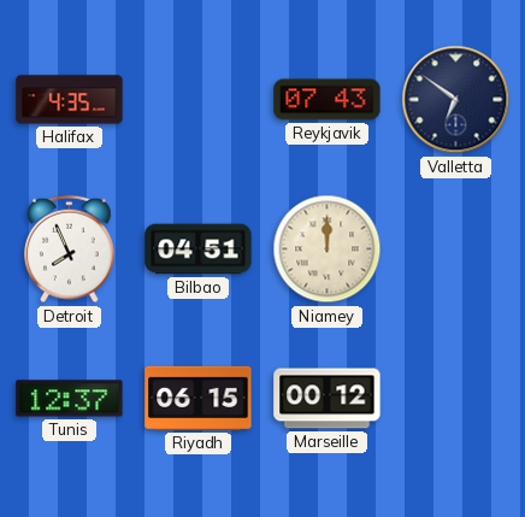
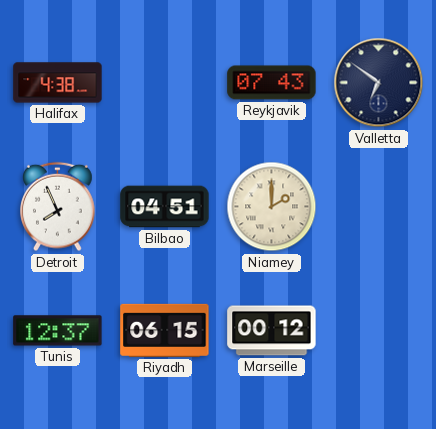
Halifax: 4:35 -> 4:38
Niamey: 12:00 -> 2:00
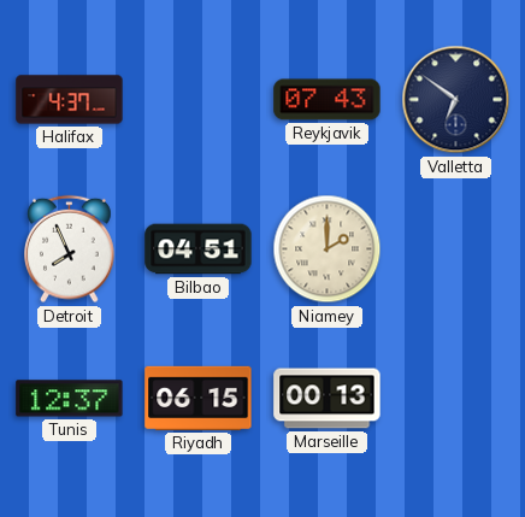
Halifax: 4:38 -> 4:37
Marseille: 00:12 -> 00:13
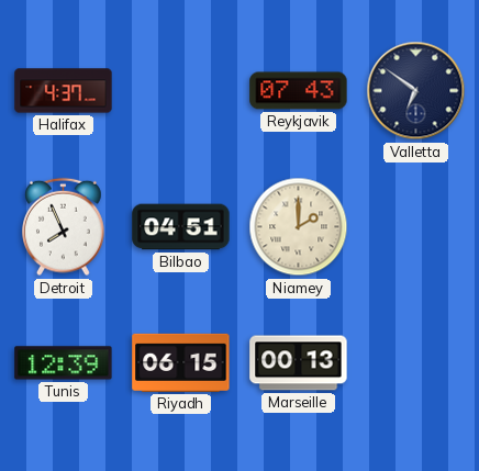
Tunis: 12:37 -> 12:39
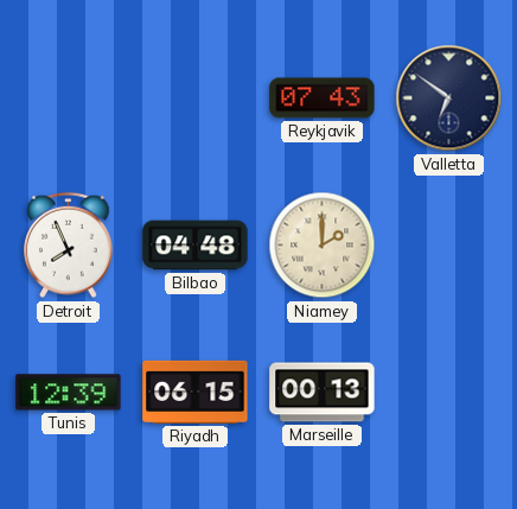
Halifax: 4:37 -> none
Bilbao: 04:51 -> 04:48
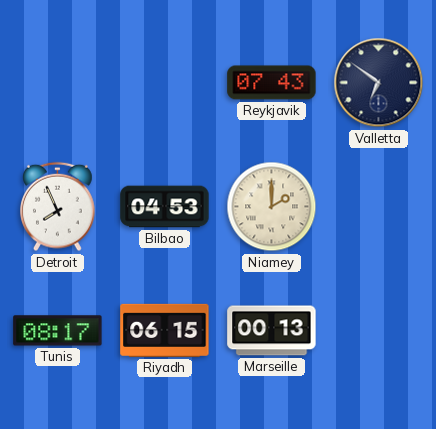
Bilbao: 04:48 -> 04:53
Tunis: 12:39 -> 08:17
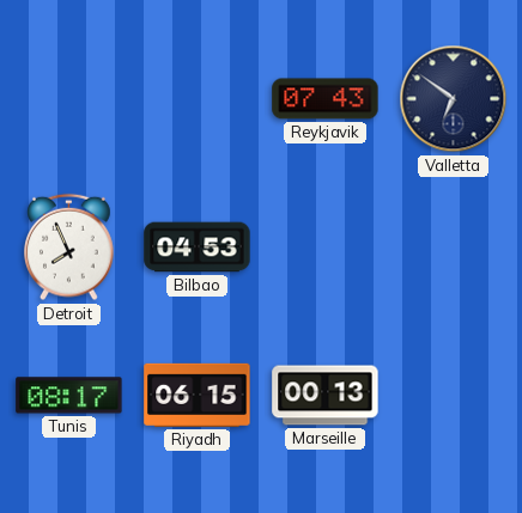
Niamey: 2:00 -> none
